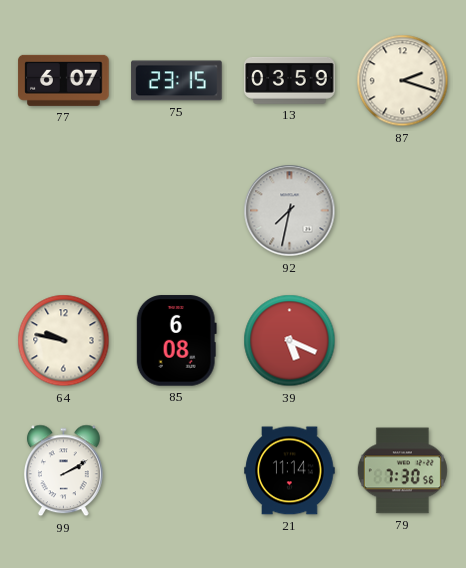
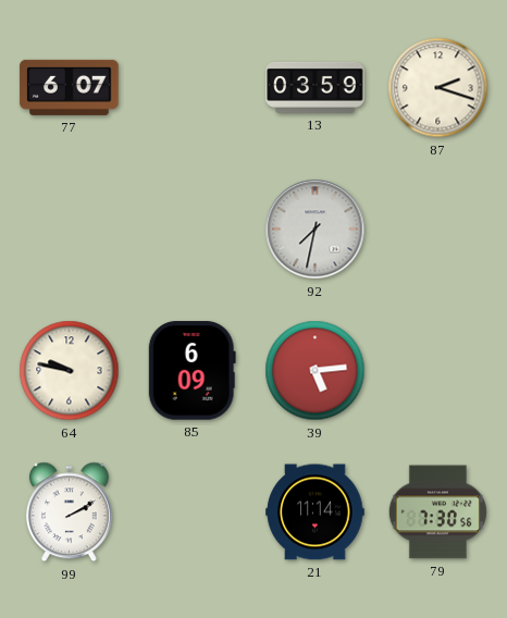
75: 23:15 -> none
85: 6:08 -> 6:09
39: 5:19 -> 5:14
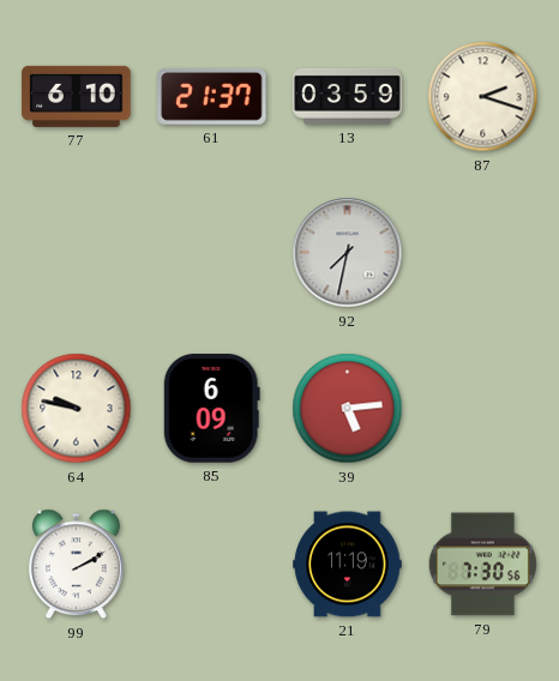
77: 6:07 -> 6:10
61: none -> 21:37
21: 11:14 -> 11:19
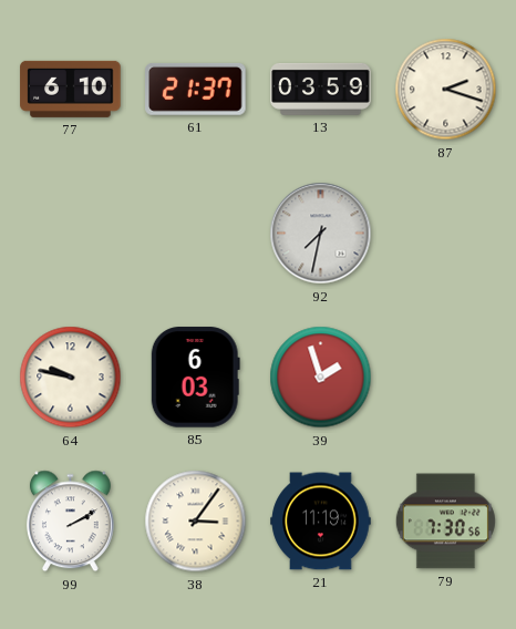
85: 6:09 -> 6:03
39: 5:14 -> 1:57
38: none -> 3:06
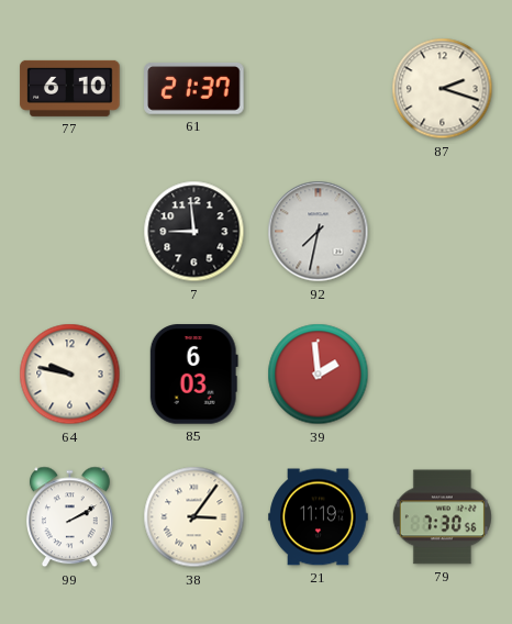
13: 03:59 -> none
7: none -> 8:59
39: 1:57 -> 1:59
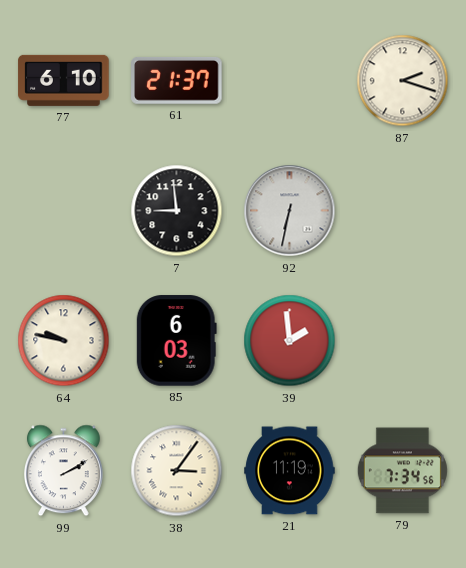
92: 7:32 -> 6:32
79: 7:30 -> 7:34
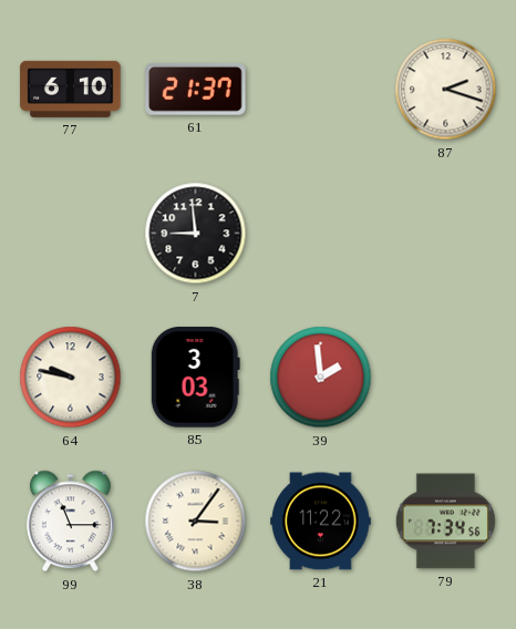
92: 6:32 -> none
85: 6:03 -> 3:03
99: 2:10 -> 11:15
21: 11:19 -> 11:22
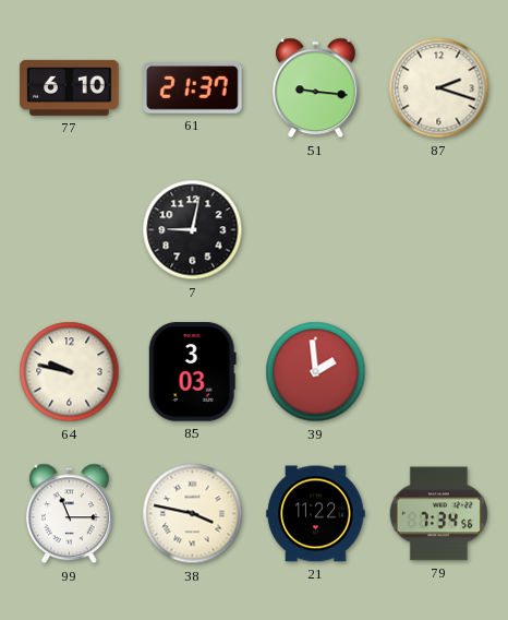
51: none -> 9:16
7: 8:59 -> 9:02
38: 3:06 -> 3:47
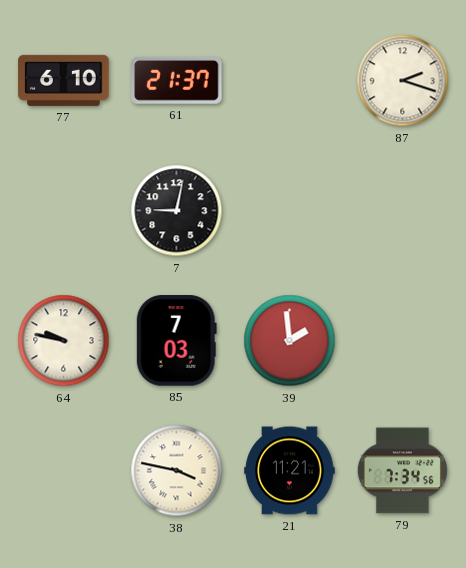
51: 9:16 -> none
85: 3:03 -> 7:03
99: 11:15 -> none
21: 11:22 -> 11:21
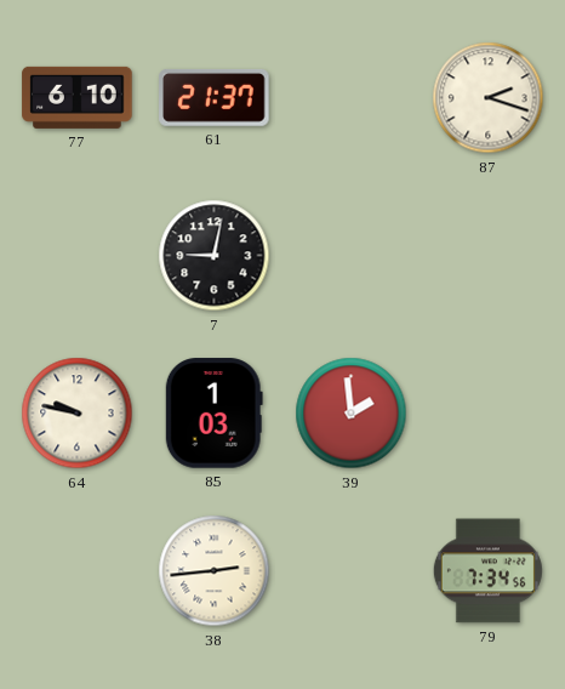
85: 7:03 -> 1:03
38: 3:47 -> 2:44
21: 11:21 -> none
